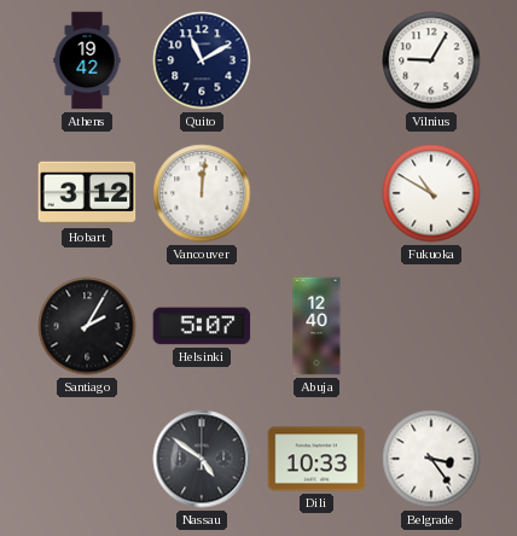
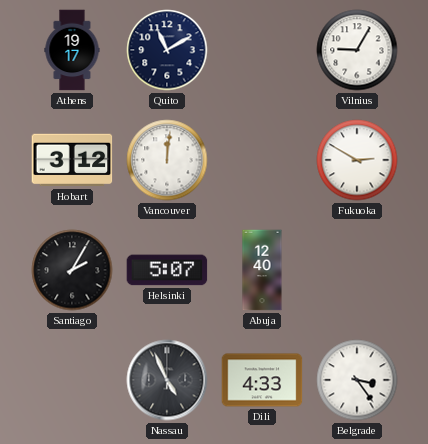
Athens: 19:42 -> 19:17
Fukuoka: 10:50 -> 2:50
Nassau: 4:51 -> 4:56
Dili: 10:33 -> 4:33
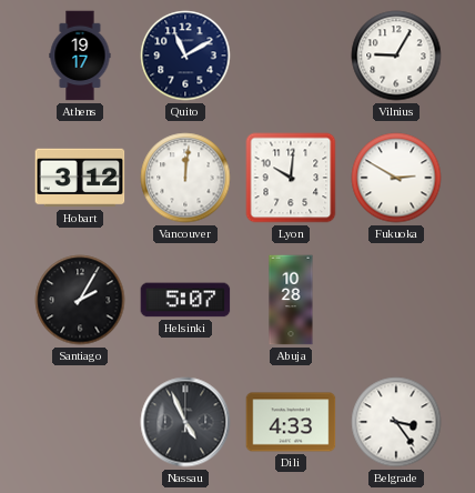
Lyon: none -> 10:01
Abuja: 12:40 -> 10:28
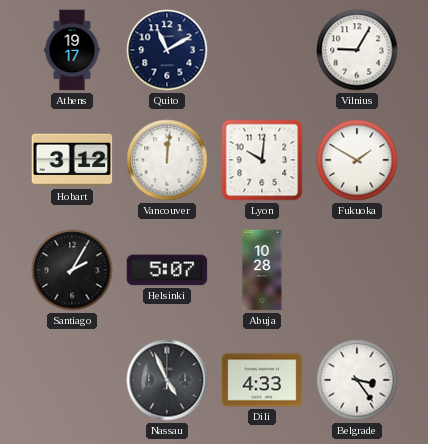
Fukuoka: 2:50 -> 1:50
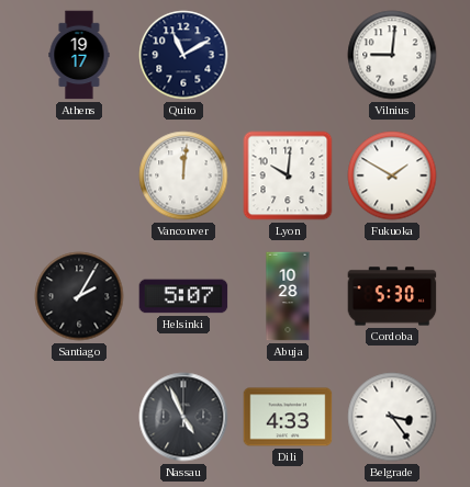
Vilnius: 9:05 -> 9:01
Hobart: 3:12 -> none
Cordoba: none -> 5:30
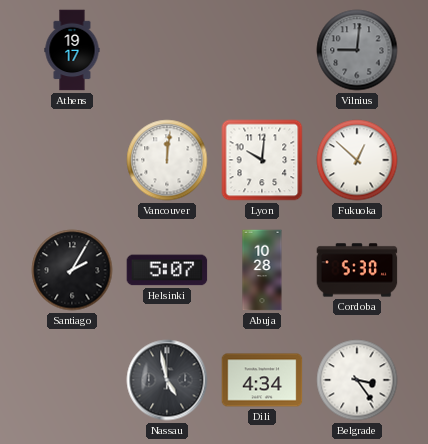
Quito: 11:10 -> none
Vilnius dial: white -> grey
Fukuoka: 1:50 -> 12:52
Nassau: 4:56 -> 4:58
Dili: 4:33 -> 4:34
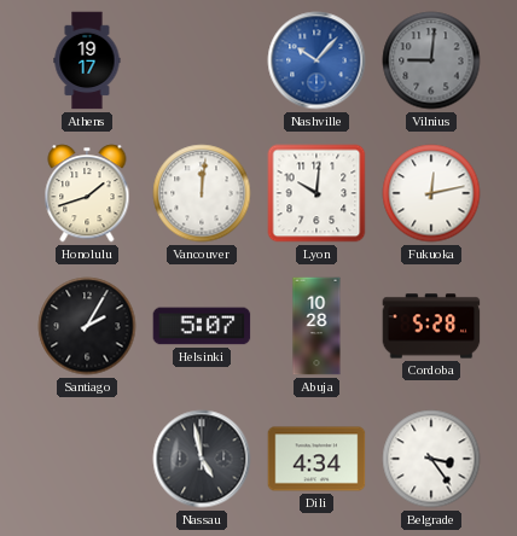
Nashville: none -> 10:07
Honolulu: none -> 1:42
Fukuoka: 12:52 -> 12:13
Cordoba: 5:30 -> 5:28
